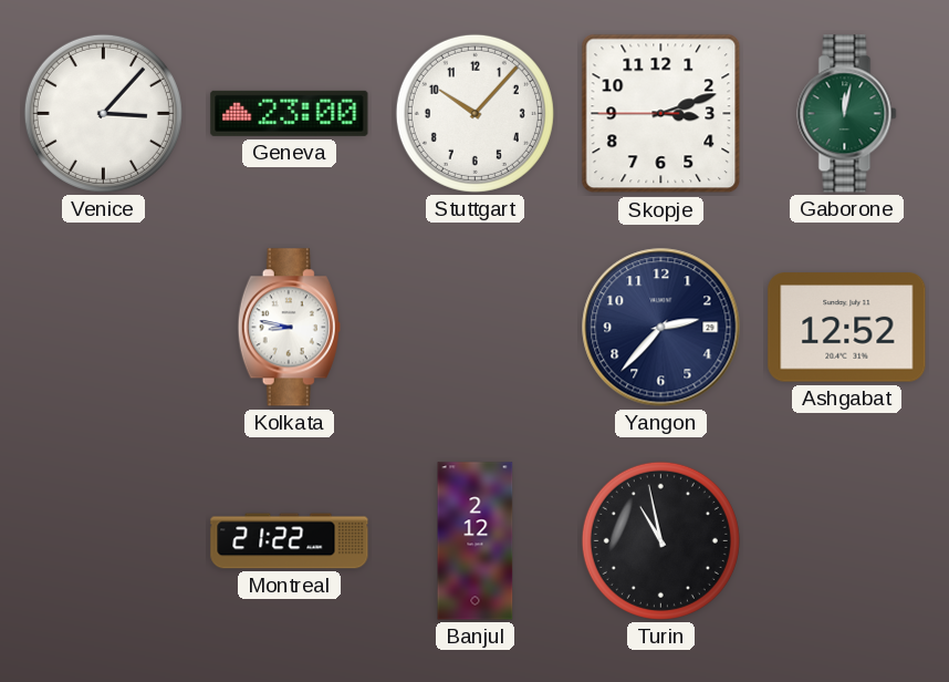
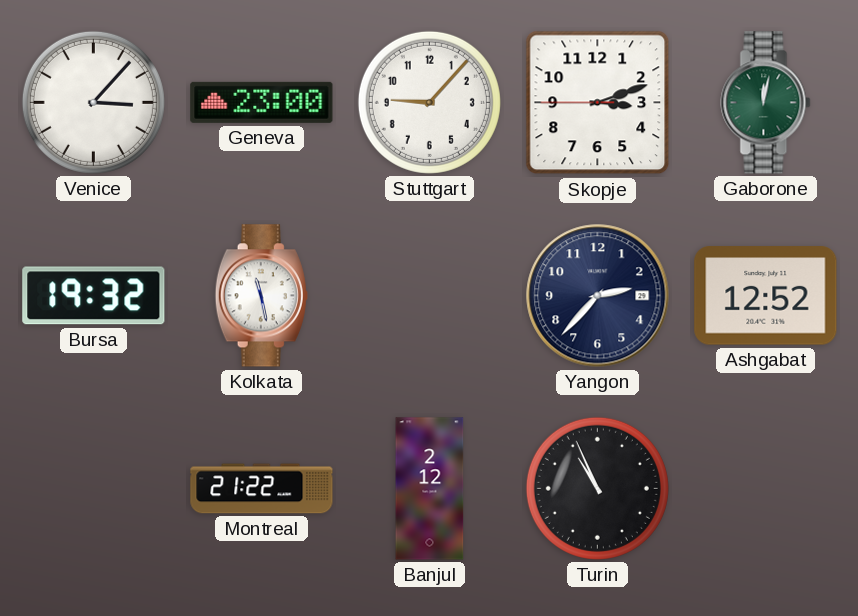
Stuttgart: 10:07 -> 9:07
Bursa: none -> 19:32
Kolkata: 8:47 -> 11:28
Turin: 10:58 -> 10:56
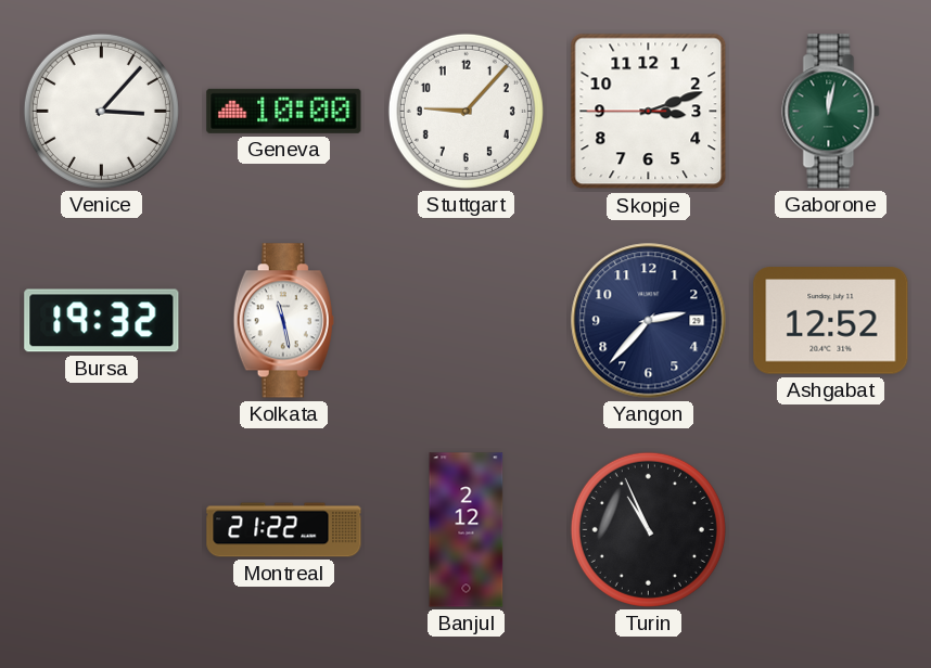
Geneva: 23:00 -> 10:00
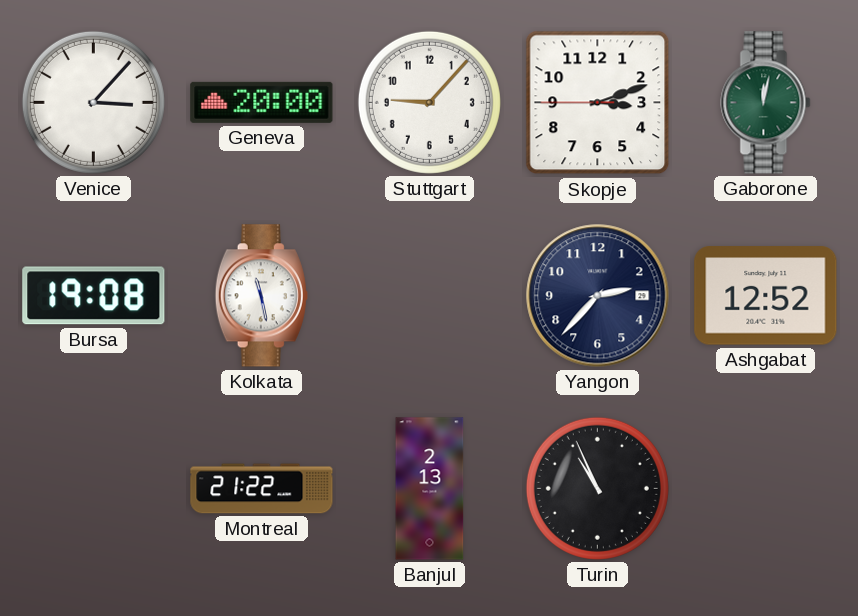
Geneva: 10:00 -> 20:00
Bursa: 19:32 -> 19:08
Banjul: 2:12 -> 2:13
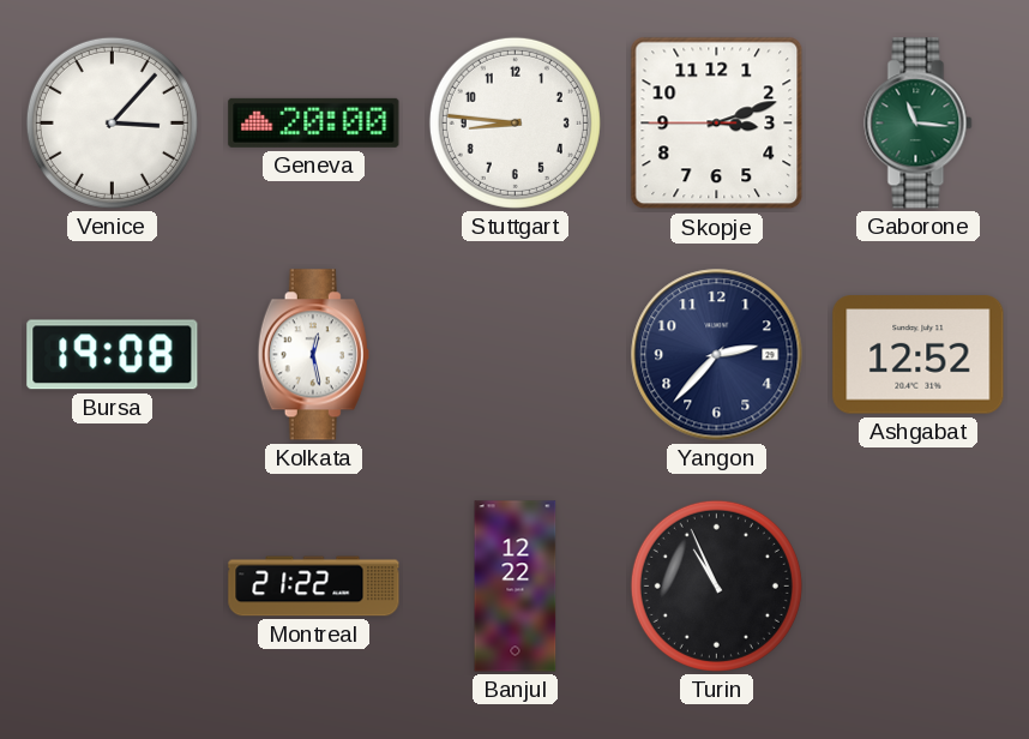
Stuttgart: 9:07 -> 8:46
Gaborone: 12:02 -> 11:16
Kolkata: 11:28 -> 12:28
Banjul: 2:13 -> 12:22
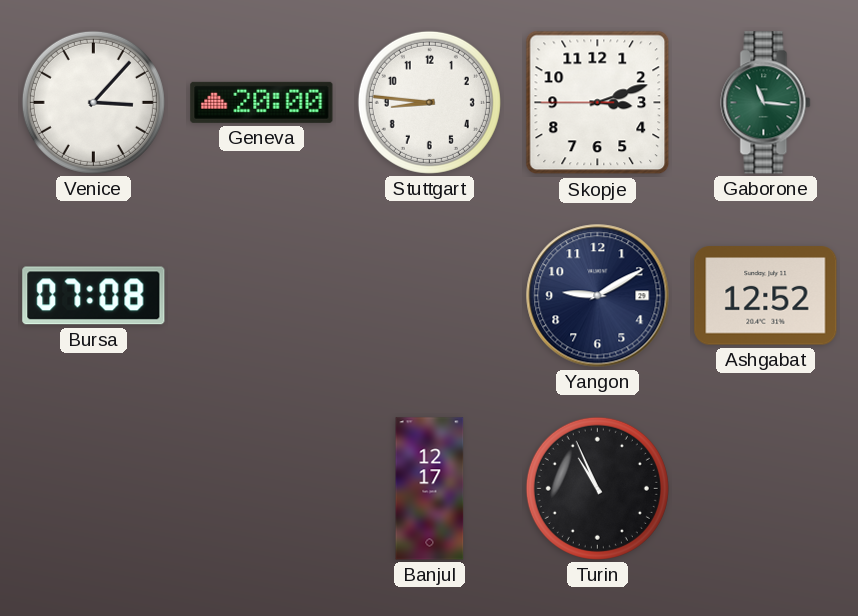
Bursa: 19:08 -> 07:08
Kolkata: 12:28 -> none
Yangon: 2:37 -> 9:10
Montreal: 21:22 -> none
Banjul: 12:22 -> 12:17
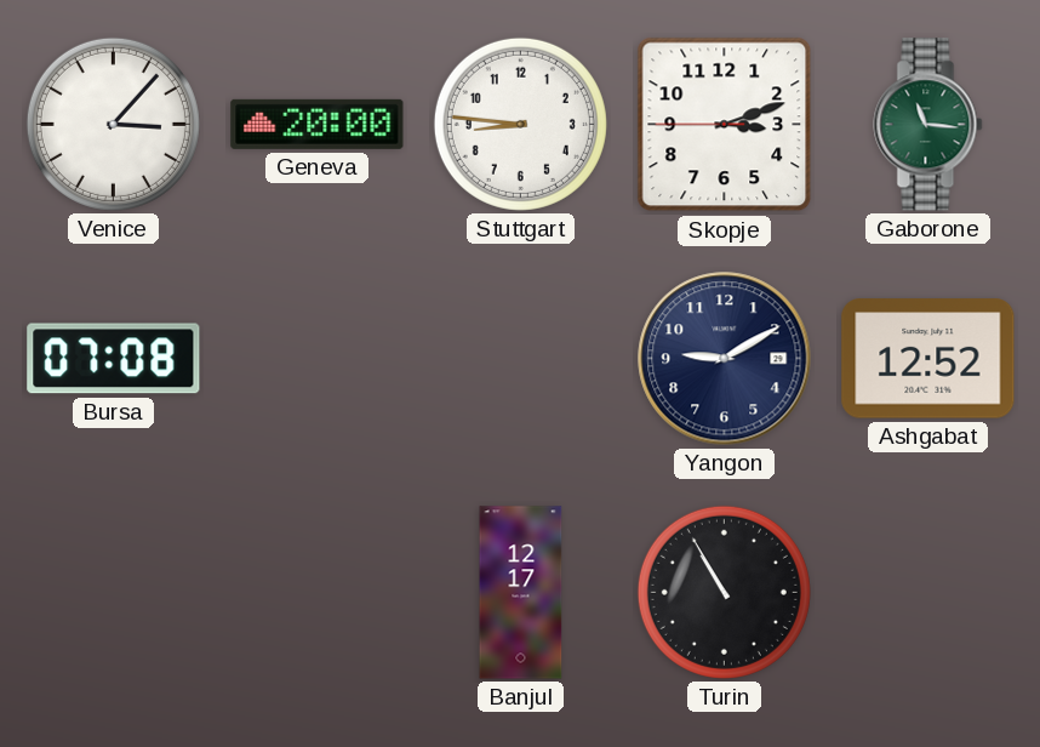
Turin: 10:56 -> 10:55
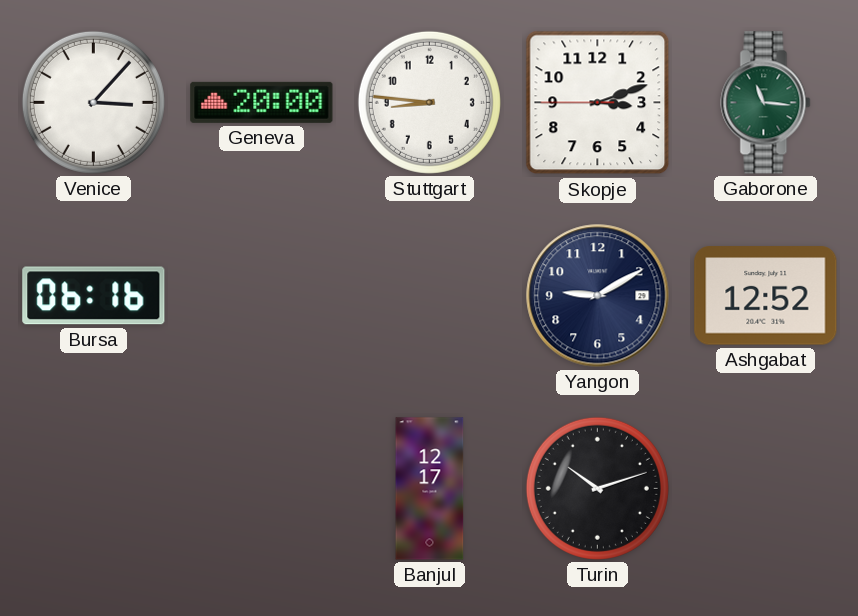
Bursa: 07:08 -> 06:16
Turin: 10:55 -> 10:12
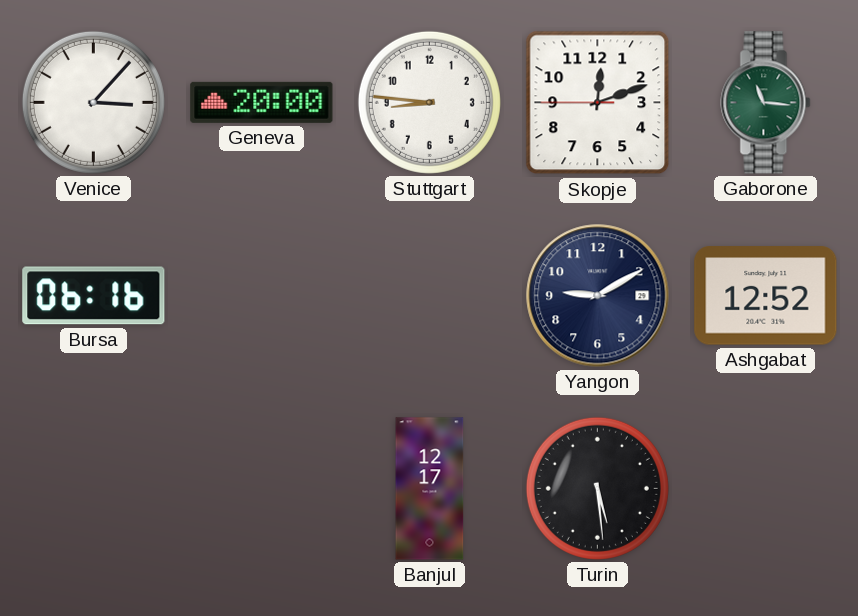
Skopje: 3:11 -> 12:11
Turin: 10:12 -> 5:29
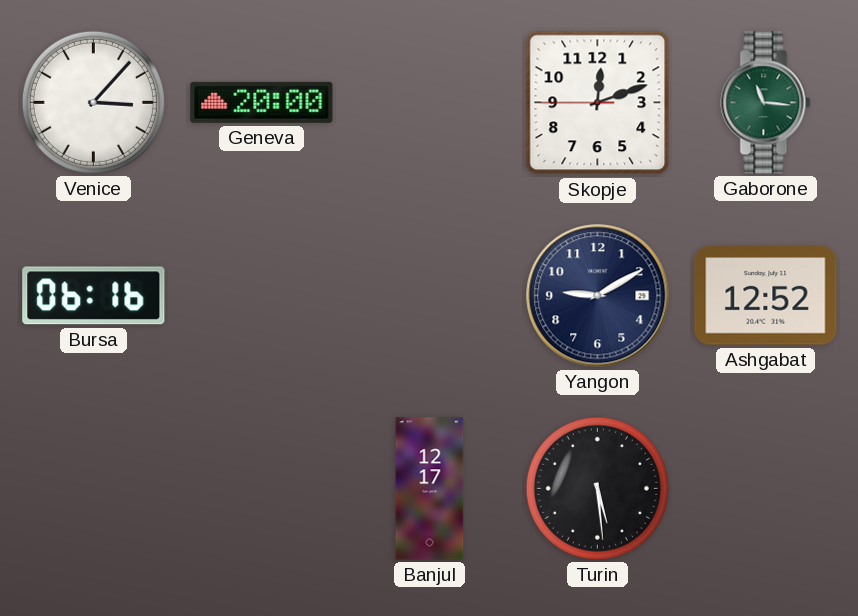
Stuttgart: 8:46 -> none
